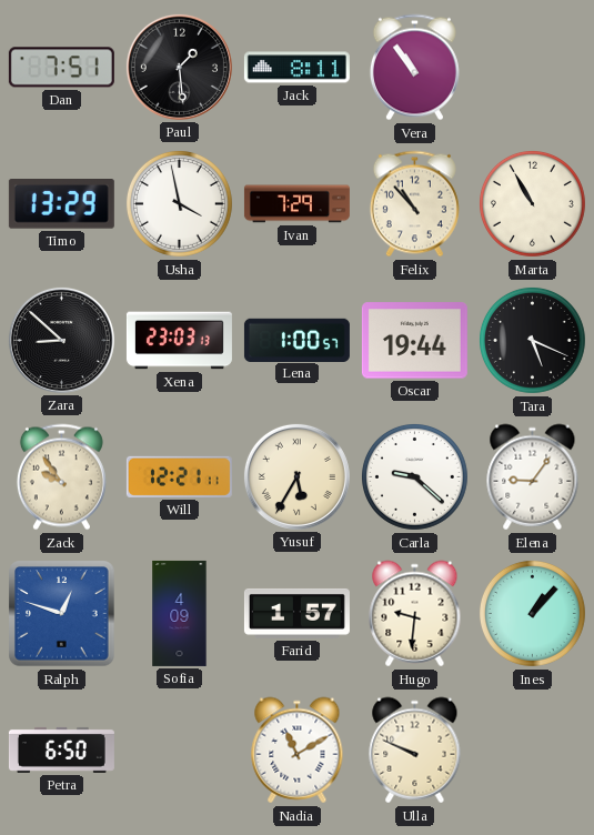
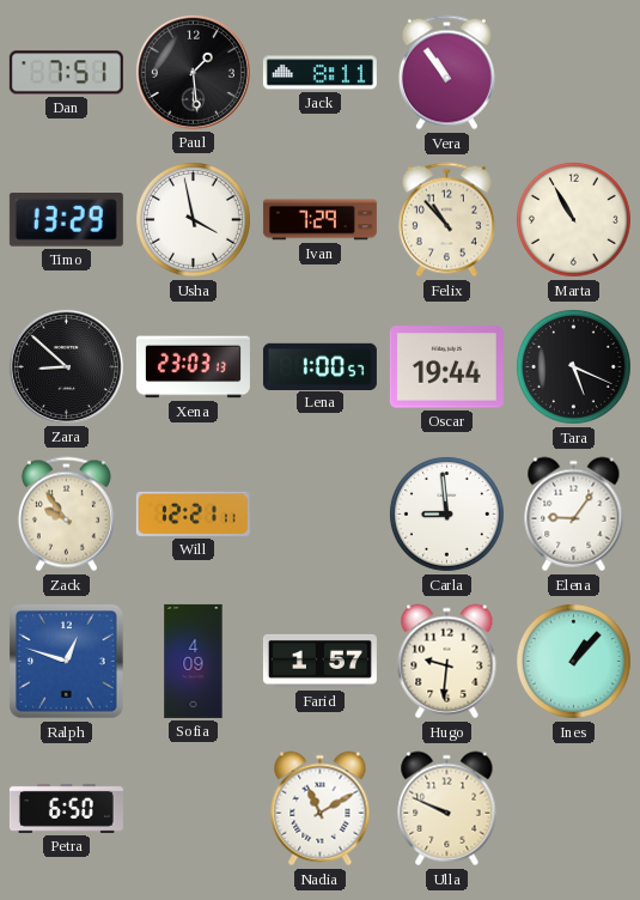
Yusuf: 5:35 -> none
Carla: 9:22 -> 8:59
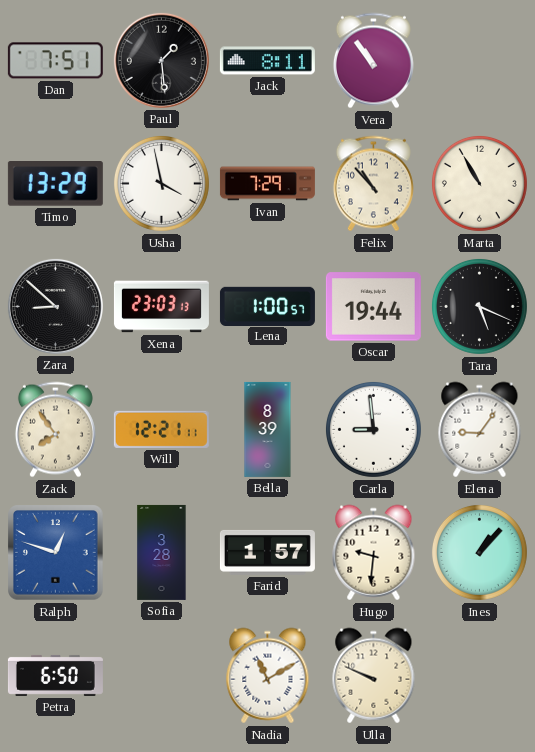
Zack: 9:54 -> 7:54
Bella: none -> 8:39
Sofia: 4:09 -> 3:28
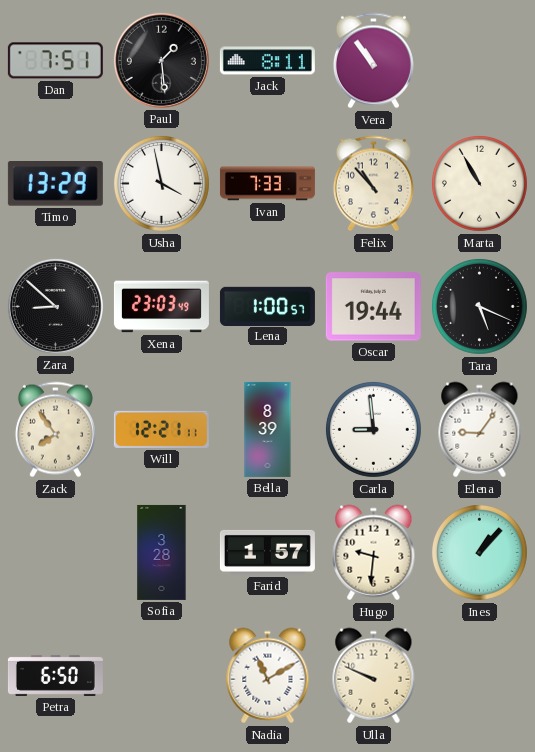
Ivan: 7:29 -> 7:33
Xena: 23:03:13 -> 23:03:49
Ralph: 12:48 -> none
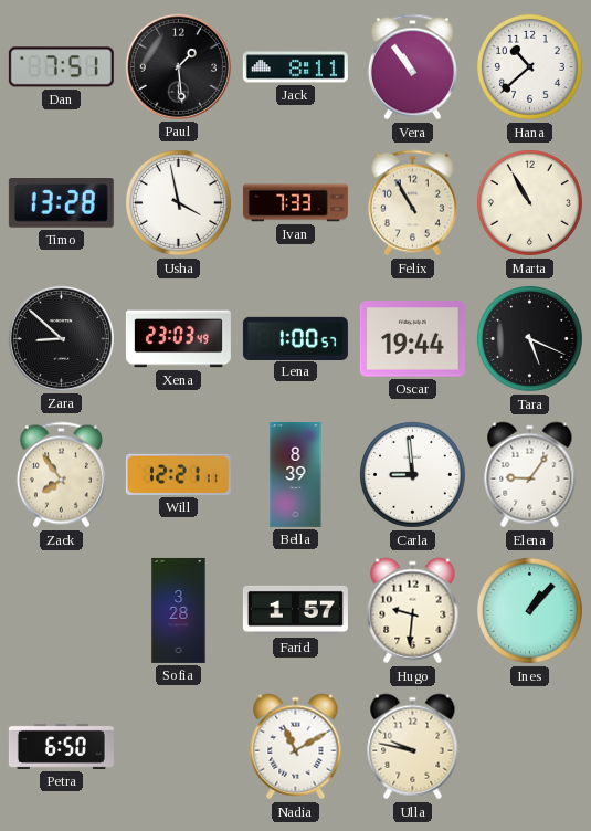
Hana: none -> 10:38
Timo: 13:29 -> 13:28
Felix: 10:53 -> 10:55
Ulla: 9:49 -> 9:47
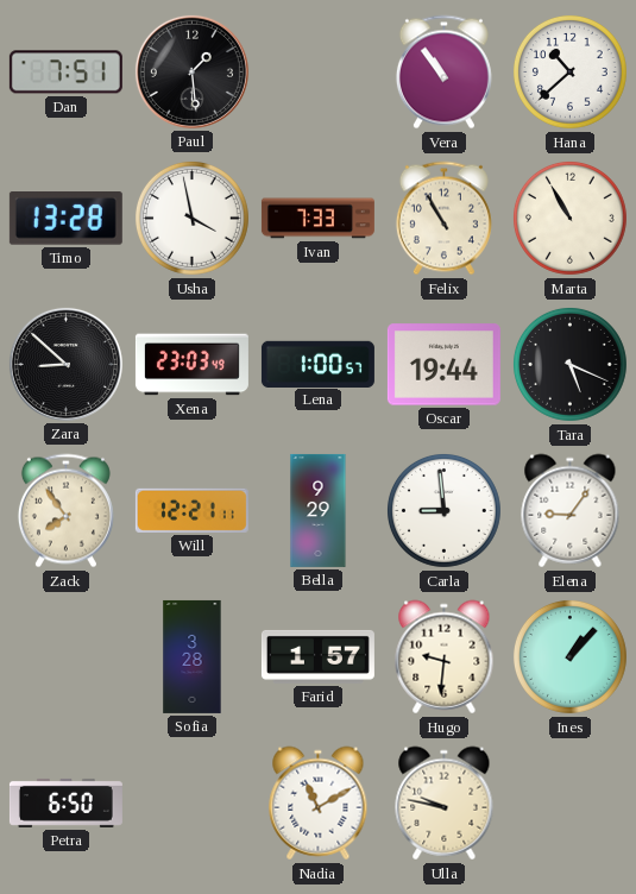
Jack: 8:11 -> none
Bella: 8:39 -> 9:29
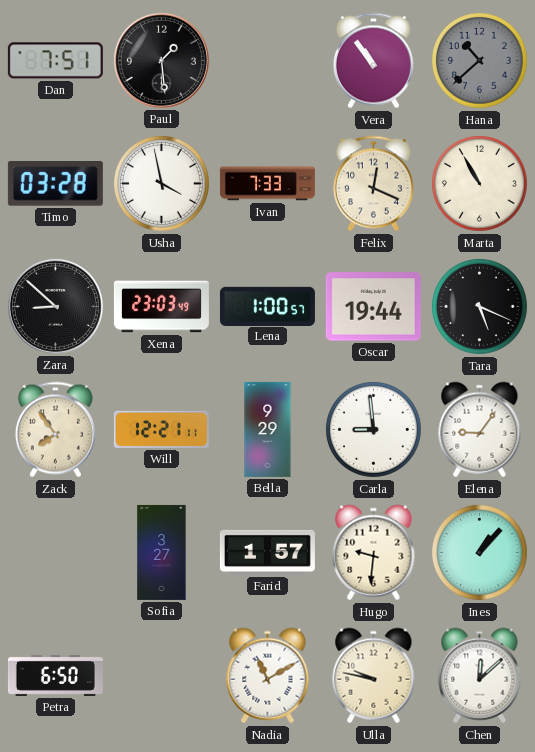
Hana dial: white -> grey
Timo: 13:28 -> 03:28
Felix: 10:55 -> 12:19
Sofia: 3:28 -> 3:27
Chen: none -> 12:08
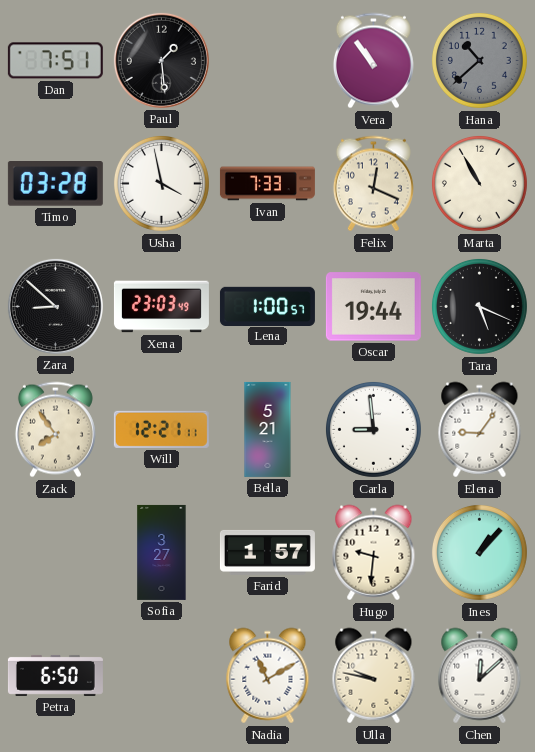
Bella: 9:29 -> 5:21
